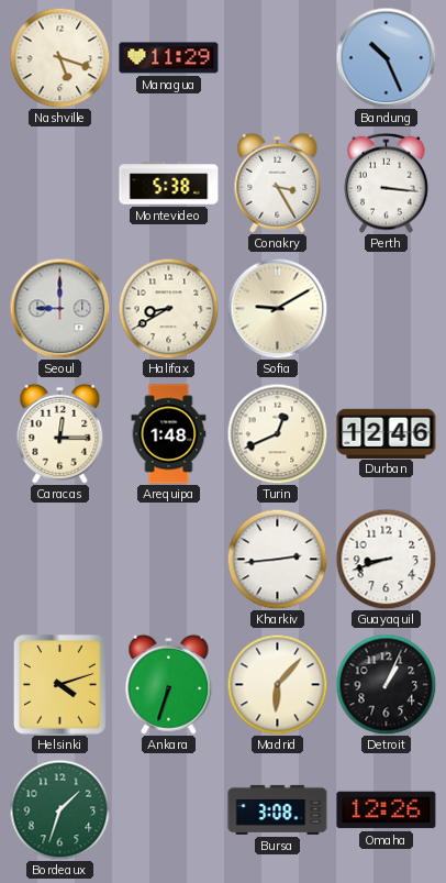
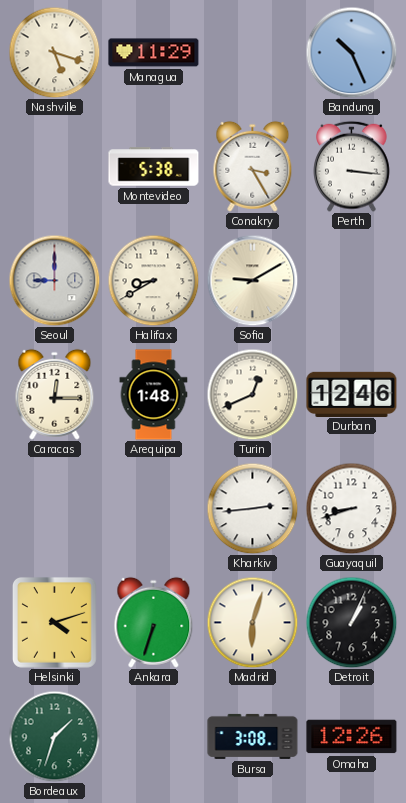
Madrid: 6:07 -> 6:03
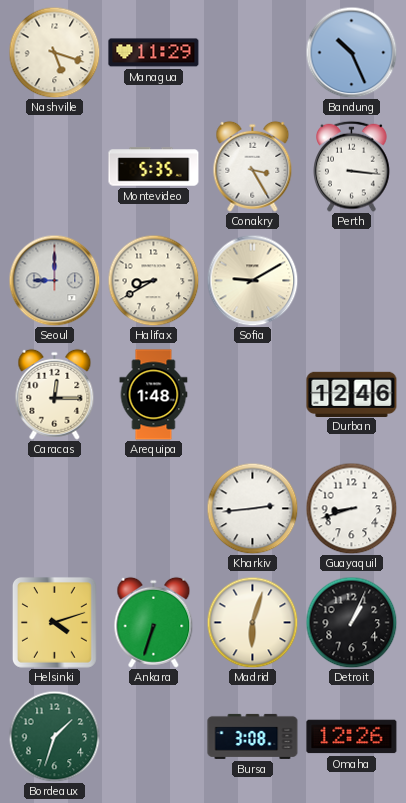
Montevideo: 5:38 -> 5:35
Turin: 12:41 -> none
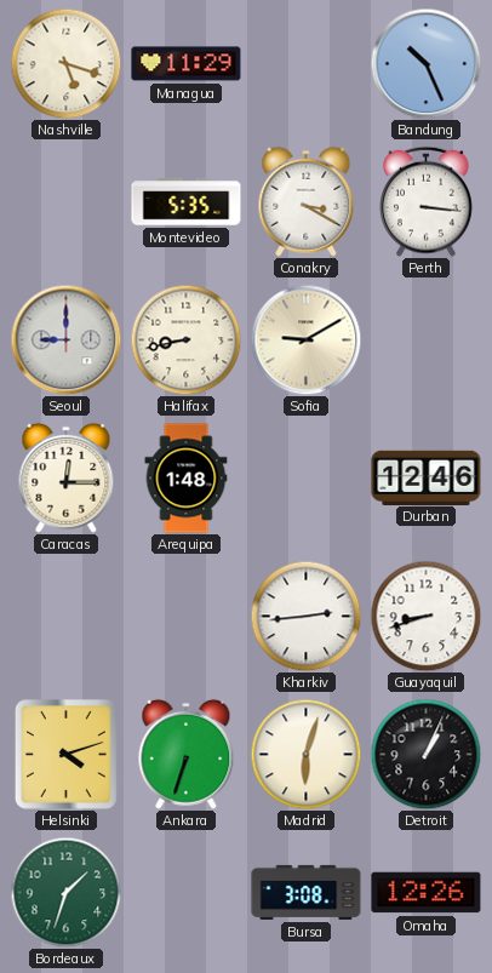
Conakry: 3:25 -> 3:20
Halifax: 8:40 -> 8:43
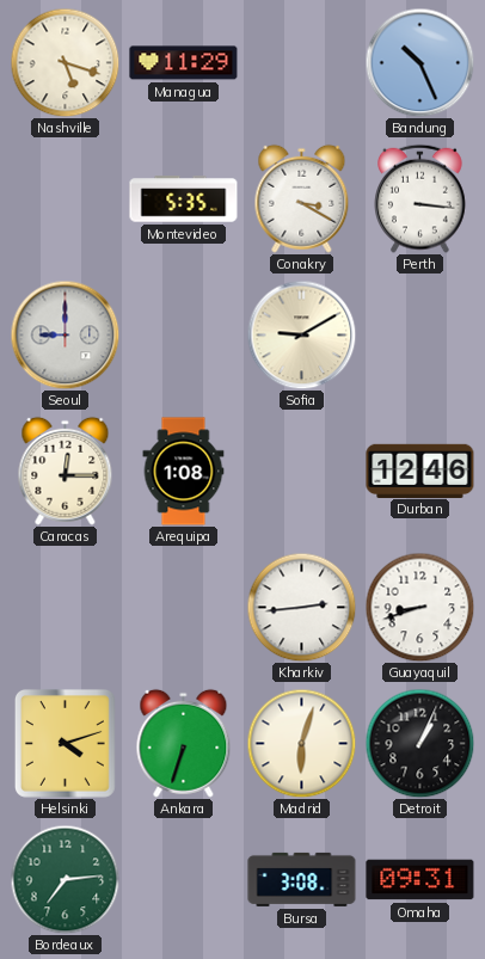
Halifax: 8:43 -> none
Arequipa: 1:48 -> 1:08
Bordeaux: 1:33 -> 7:14
Omaha: 12:26 -> 09:31
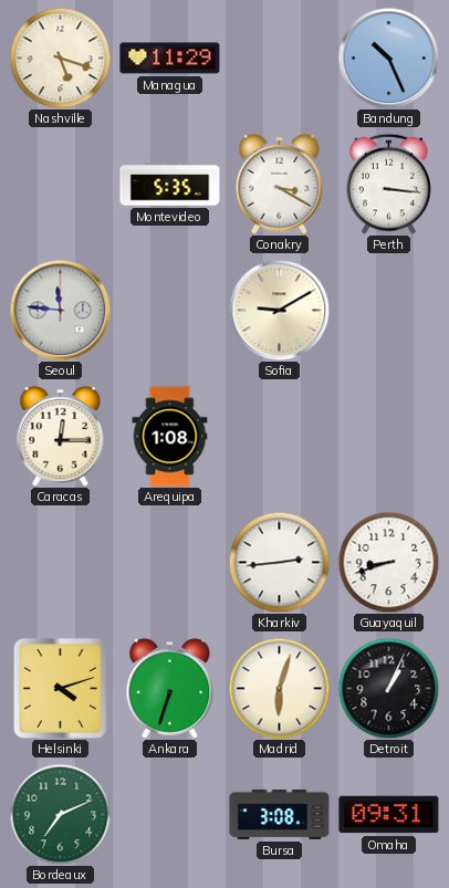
Seoul: 9:00 -> 11:46
Durban: 12:46 -> none
Bordeaux: 7:14 -> 7:11
